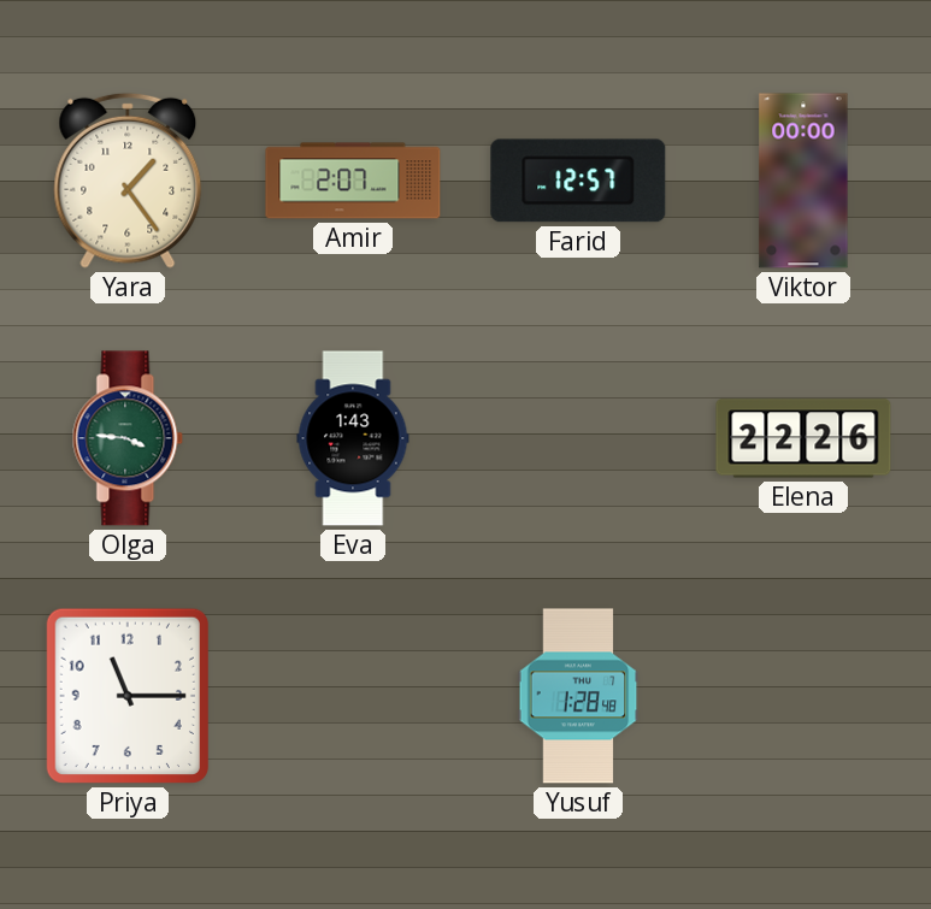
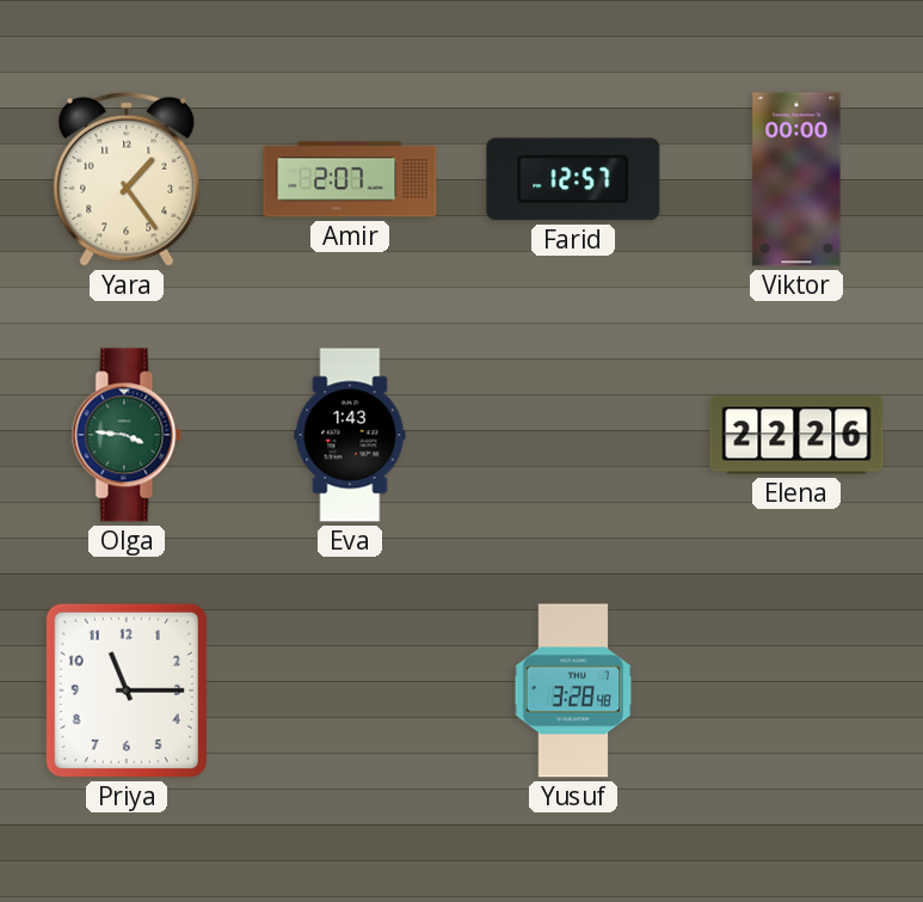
Yusuf: 1:28 -> 3:28
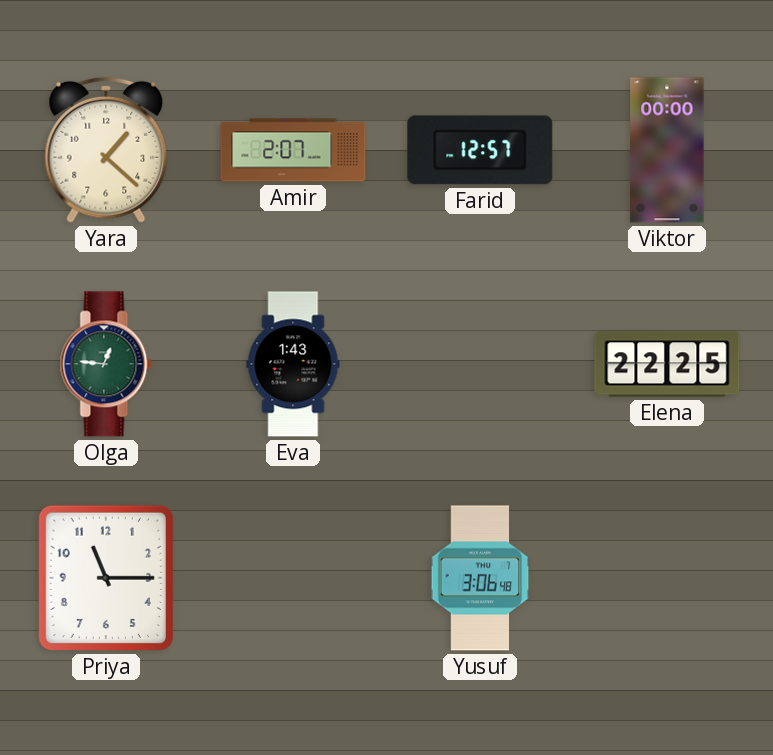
Yara: 1:24 -> 1:22
Olga: 3:46 -> 12:46
Elena: 22:26 -> 22:25
Yusuf: 3:28 -> 3:06
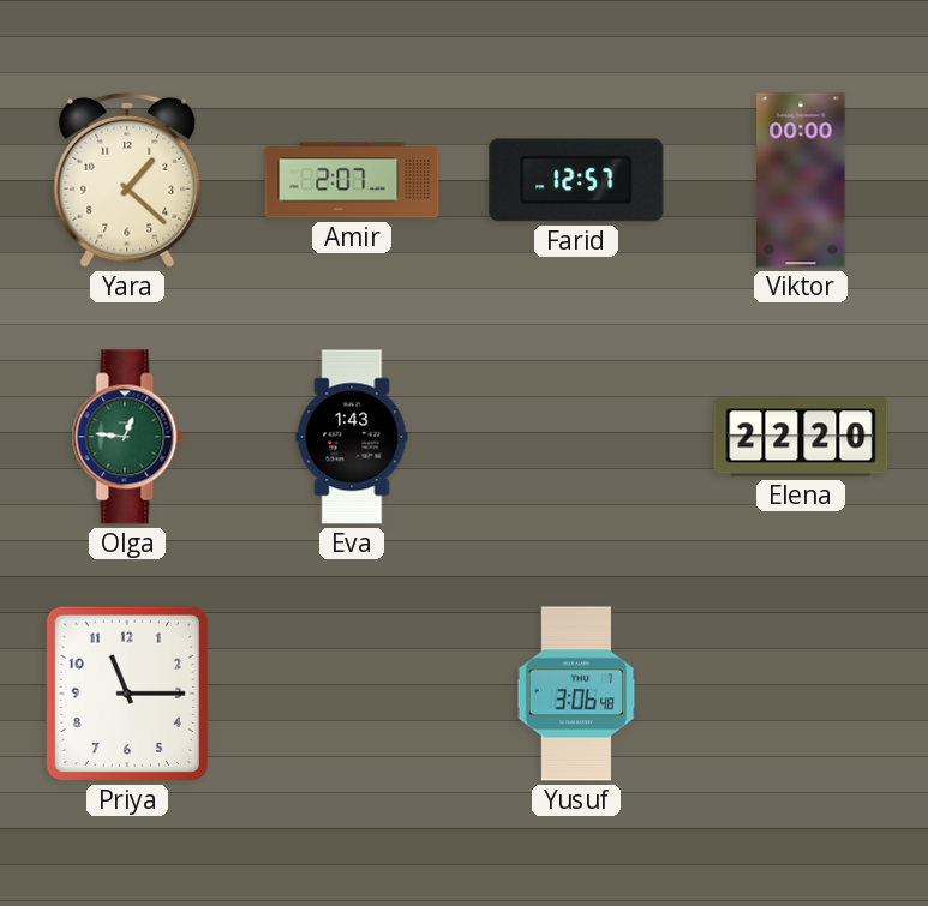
Elena: 22:25 -> 22:20
